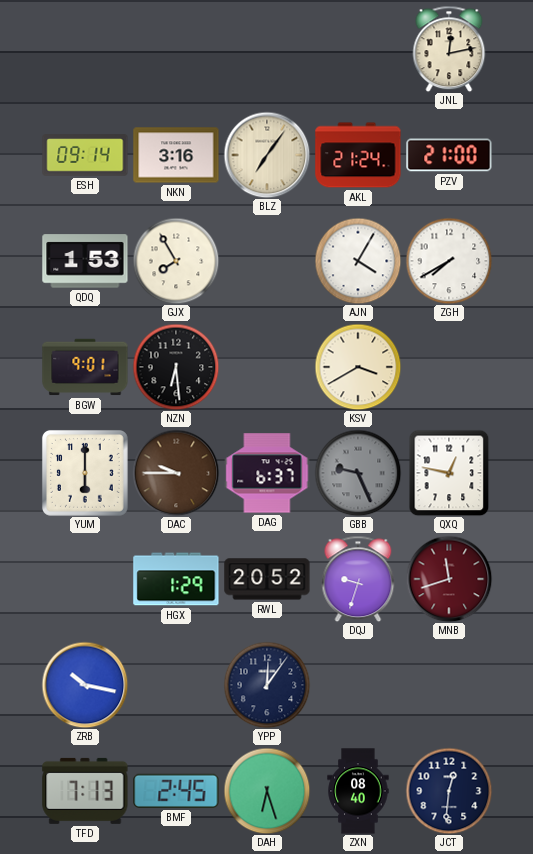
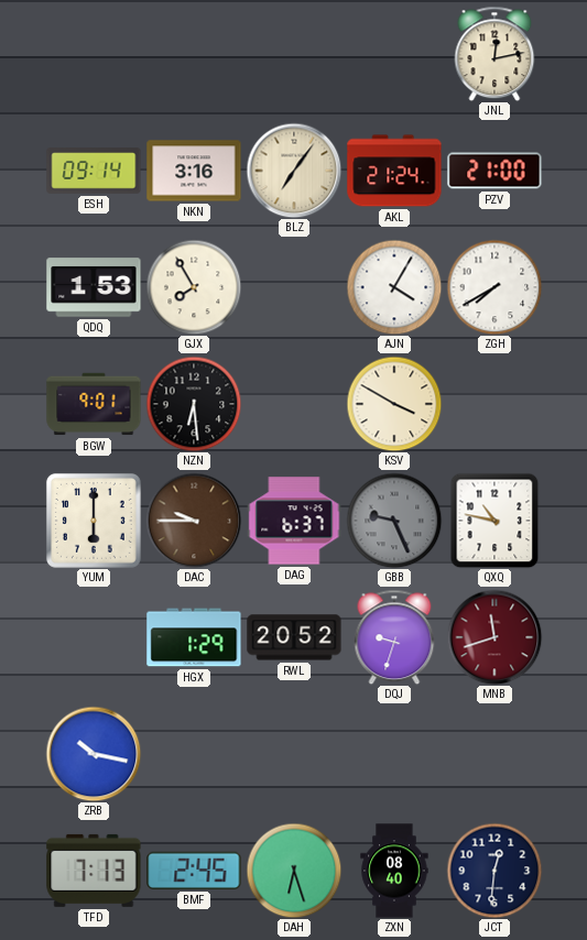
KSV: 3:40 -> 3:50
QXQ: 12:47 -> 10:47
YPP: 12:06 -> none
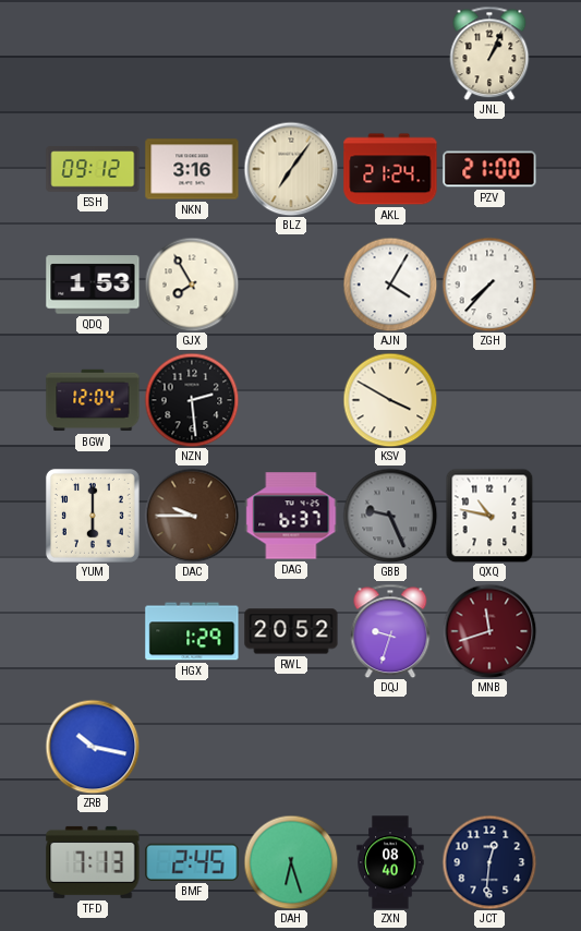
JNL: 12:13 -> 1:04
ESH: 09:14 -> 09:12
ZGH: 7:40 -> 7:37
BGW: 9:01 -> 12:04
NZN: 6:29 -> 2:29
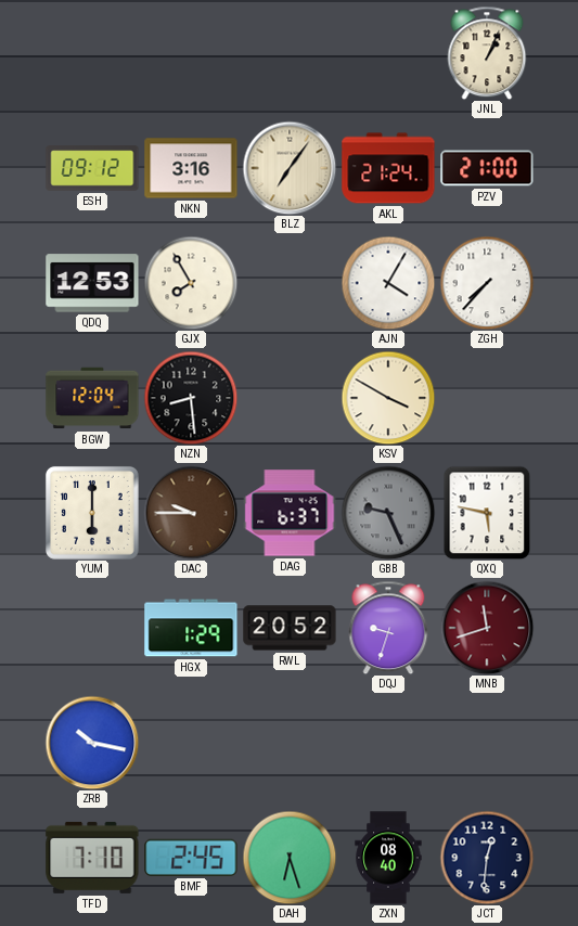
QDQ: 1:53 -> 12:53
NZN: 2:29 -> 8:29
QXQ: 10:47 -> 5:47
TFD: 7:13 -> 7:10
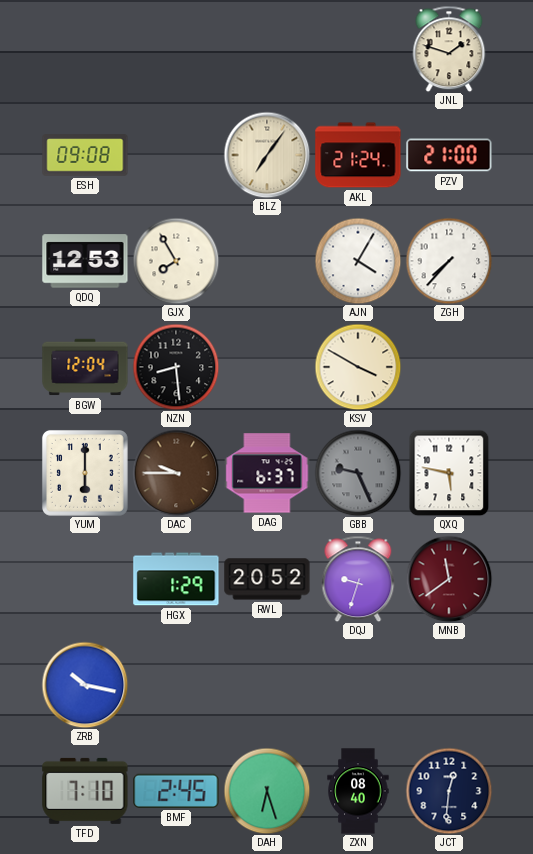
JNL: 1:04 -> 1:48
ESH: 09:12 -> 09:08
NKN: 3:16 -> none
MNB: 11:42 -> 11:39
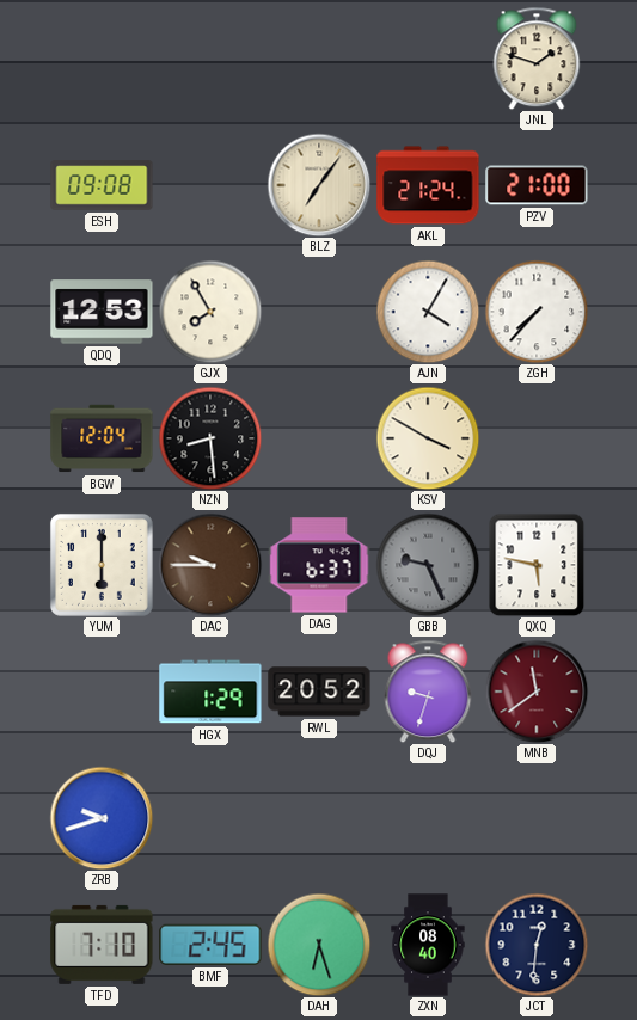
ZRB: 10:17 -> 9:42
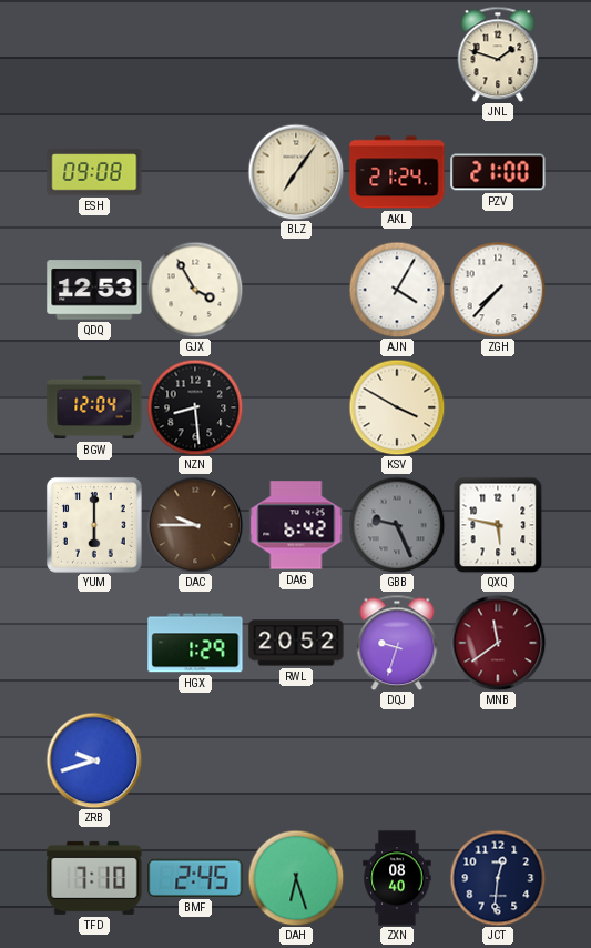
GJX: 7:55 -> 3:55
DAG: 6:37 -> 6:42
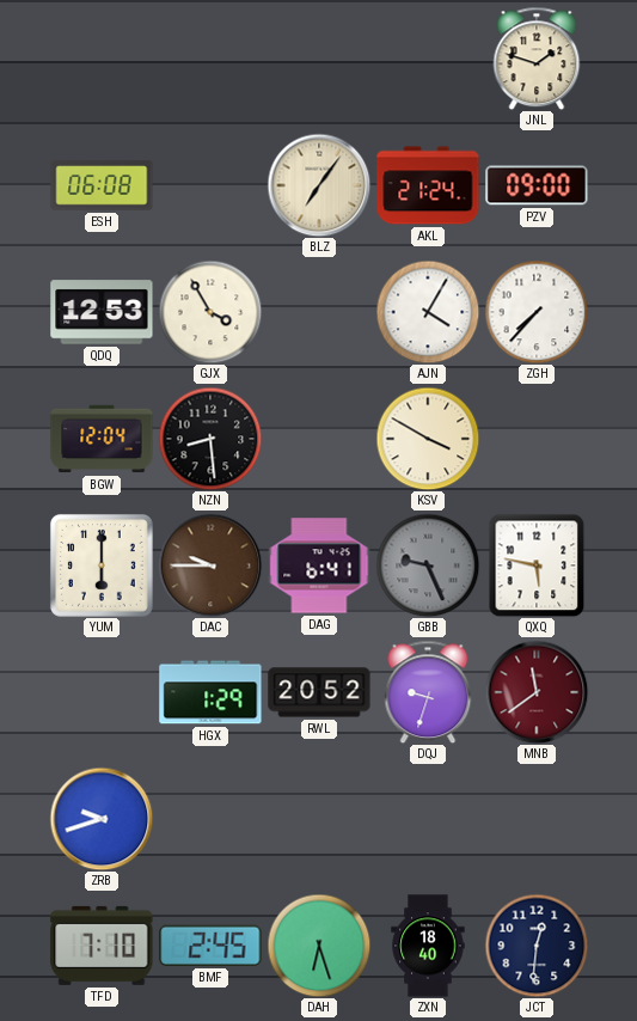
ESH: 09:08 -> 06:08
PZV: 21:00 -> 09:00
DAG: 6:42 -> 6:41
ZXN: 08:40 -> 18:40
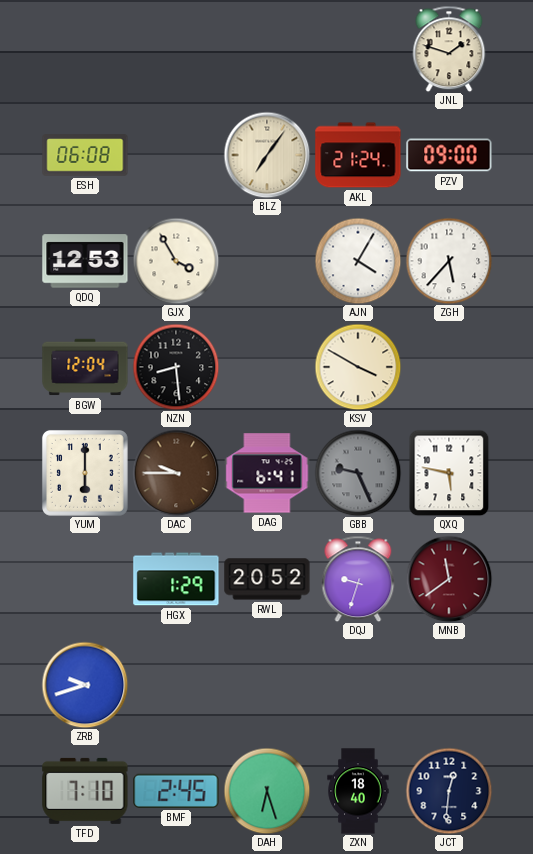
ZGH: 7:37 -> 5:37
